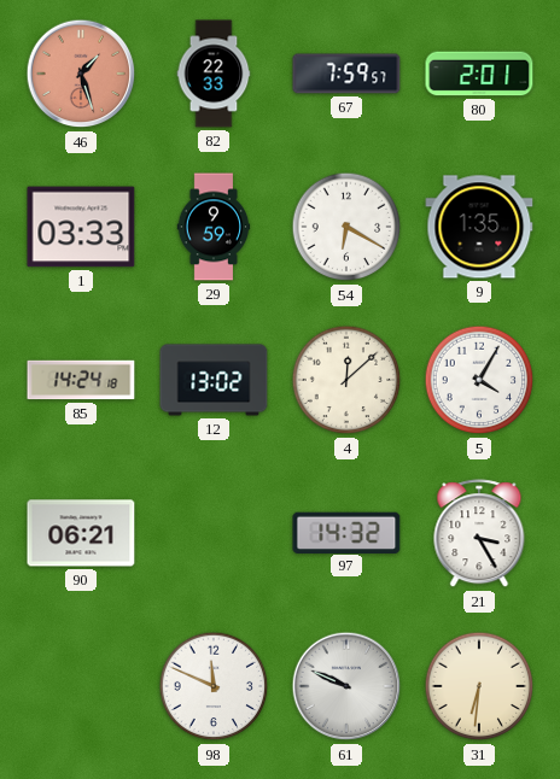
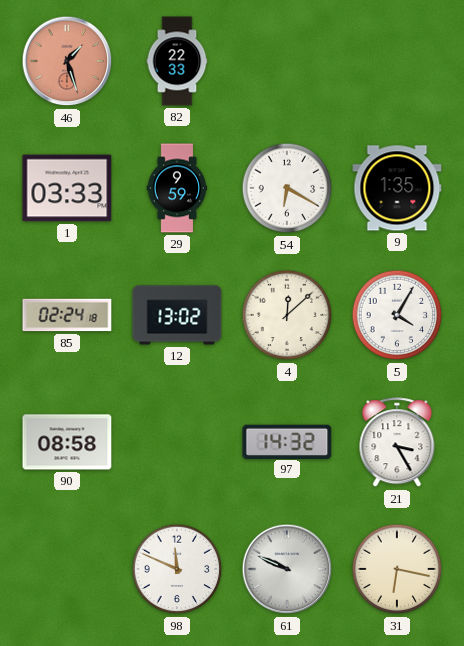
67: 7:59 -> none
80: 2:01 -> none
85: 14:24 -> 02:24
90: 06:21 -> 08:58
31: 6:31 -> 6:17
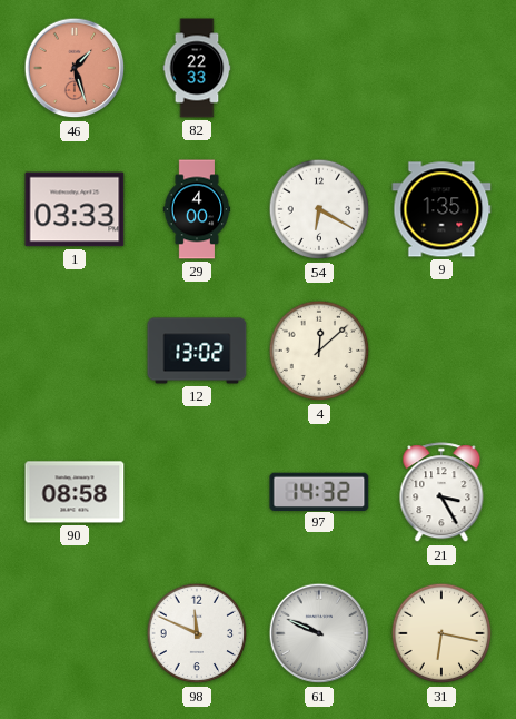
29: 9:59 -> 4:00
85: 02:24 -> none
5: 4:05 -> none
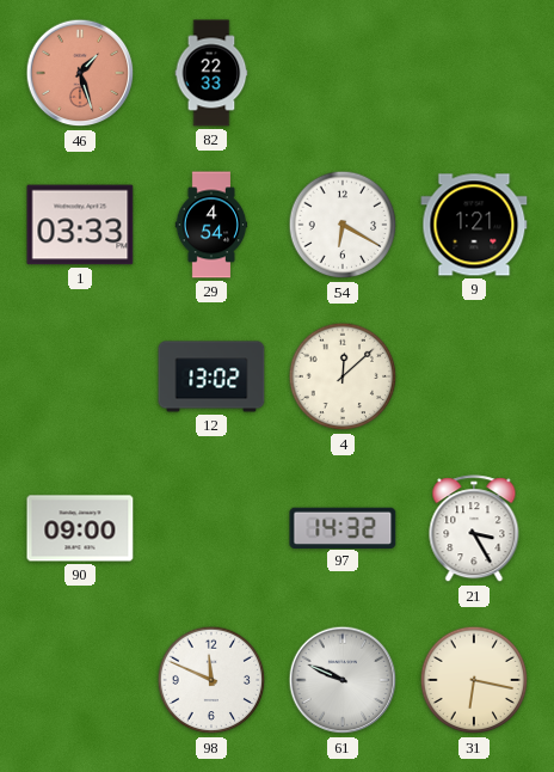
29: 4:00 -> 4:54
9: 1:35 -> 1:21
90: 08:58 -> 09:00
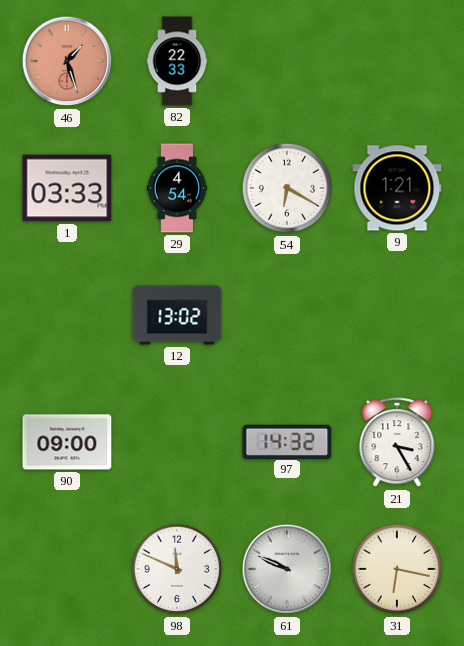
4: 12:08 -> none
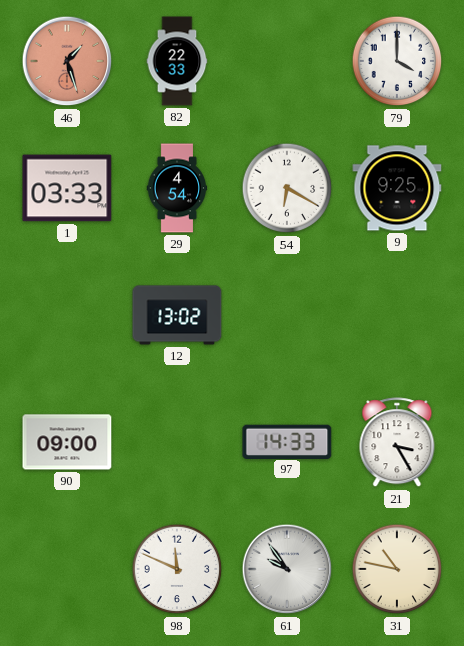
79: none -> 4:00
9: 1:21 -> 9:25
97: 14:32 -> 14:33
61: 9:49 -> 9:54
31: 6:17 -> 10:47
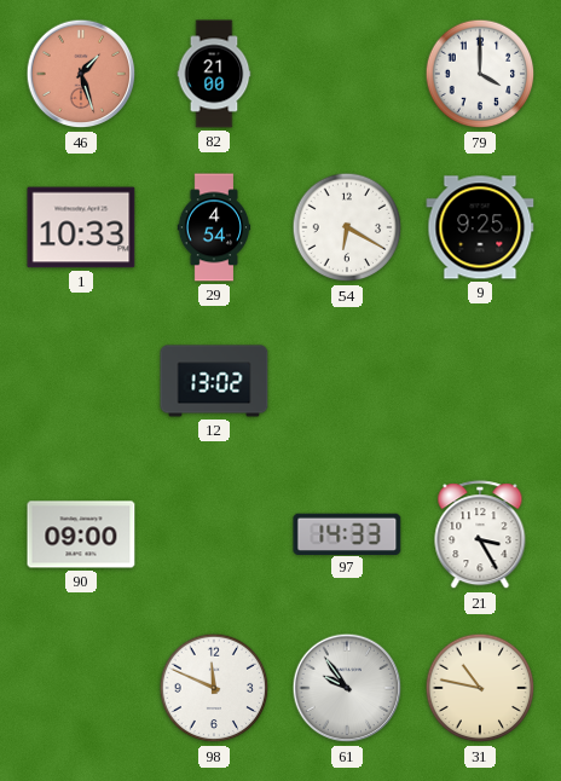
82: 22:33 -> 21:00
1: 03:33 -> 10:33
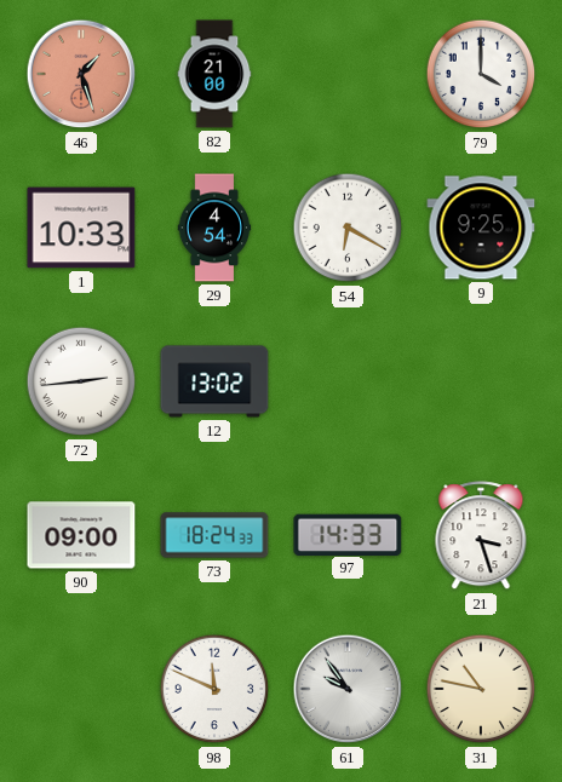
72: none -> 2:44
73: none -> 18:24
21: 3:25 -> 3:27
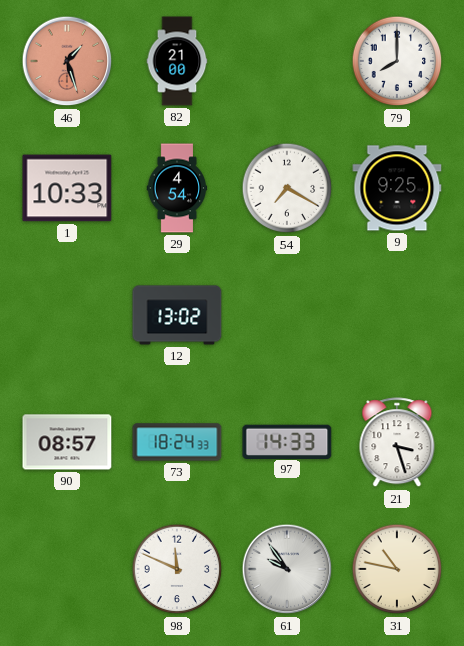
79: 4:00 -> 8:00
54: 6:20 -> 7:20
72: 2:44 -> none
90: 09:00 -> 08:57
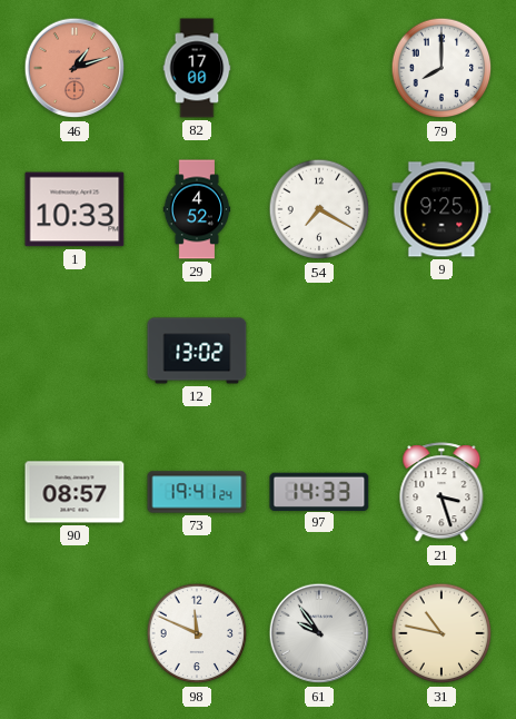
46: 1:27 -> 1:12
82: 21:00 -> 17:00
29: 4:54 -> 4:52
73: 18:24 -> 19:41
